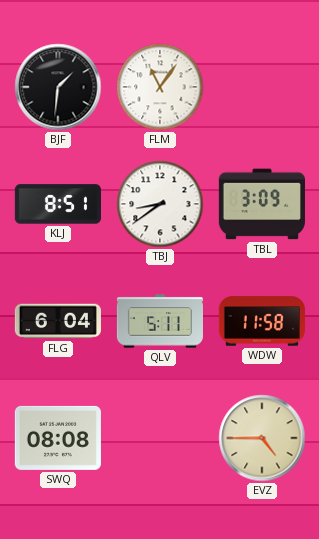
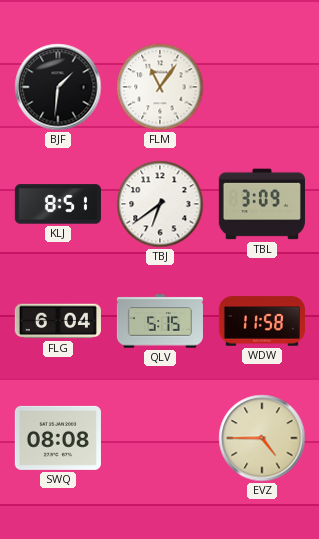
TBJ: 8:39 -> 6:39
QLV: 5:11 -> 5:15
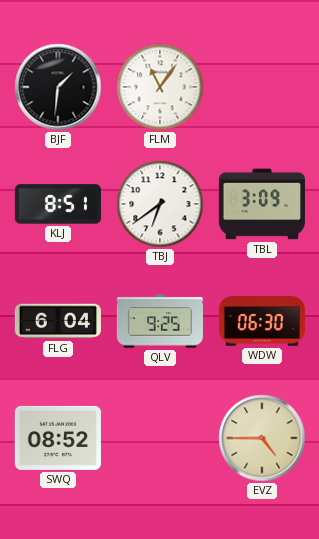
QLV: 5:15 -> 9:25
WDW: 11:58 -> 06:30
SWQ: 08:08 -> 08:52
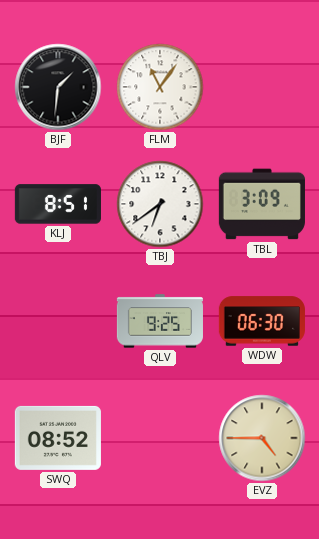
FLG: 6:04 -> none
